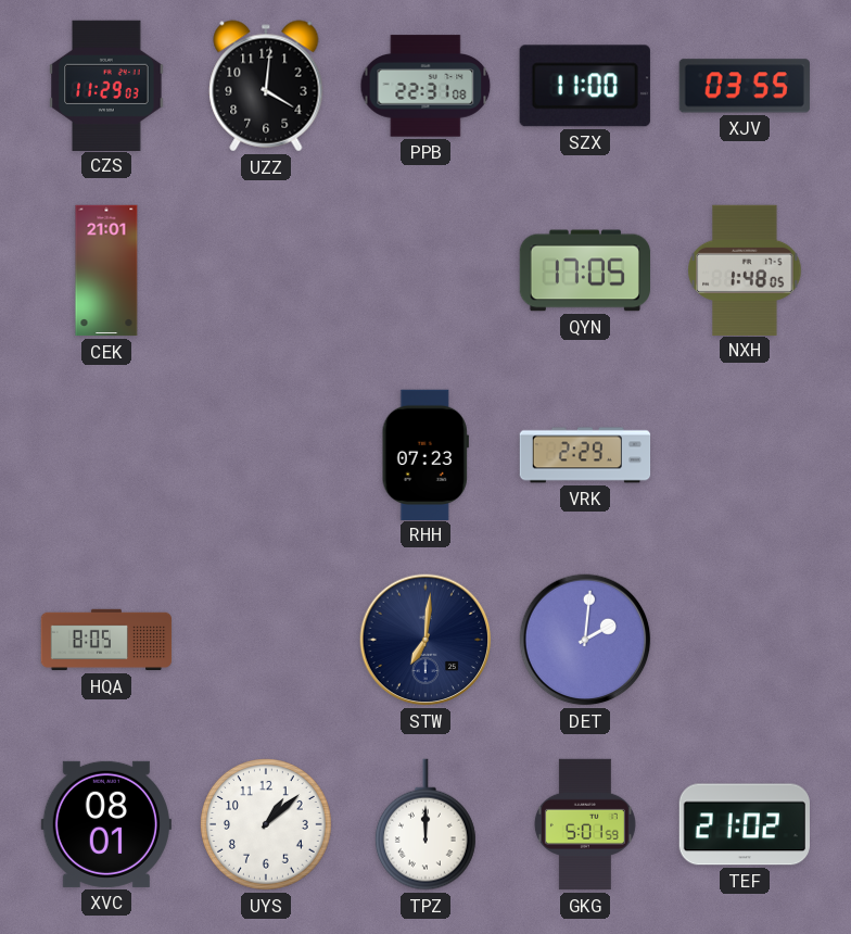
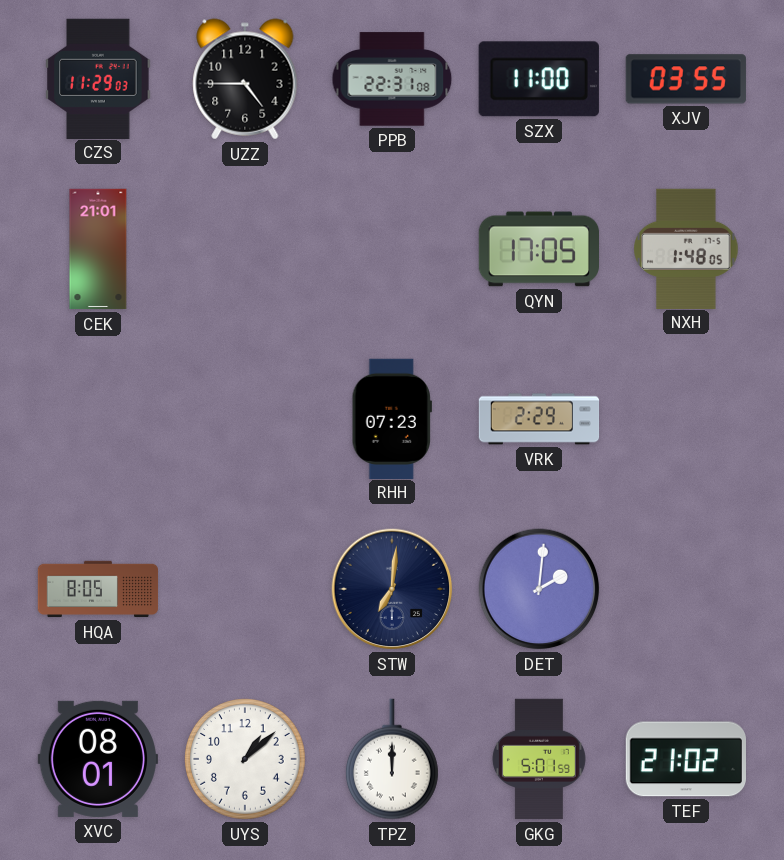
UZZ: 4:01 -> 4:45
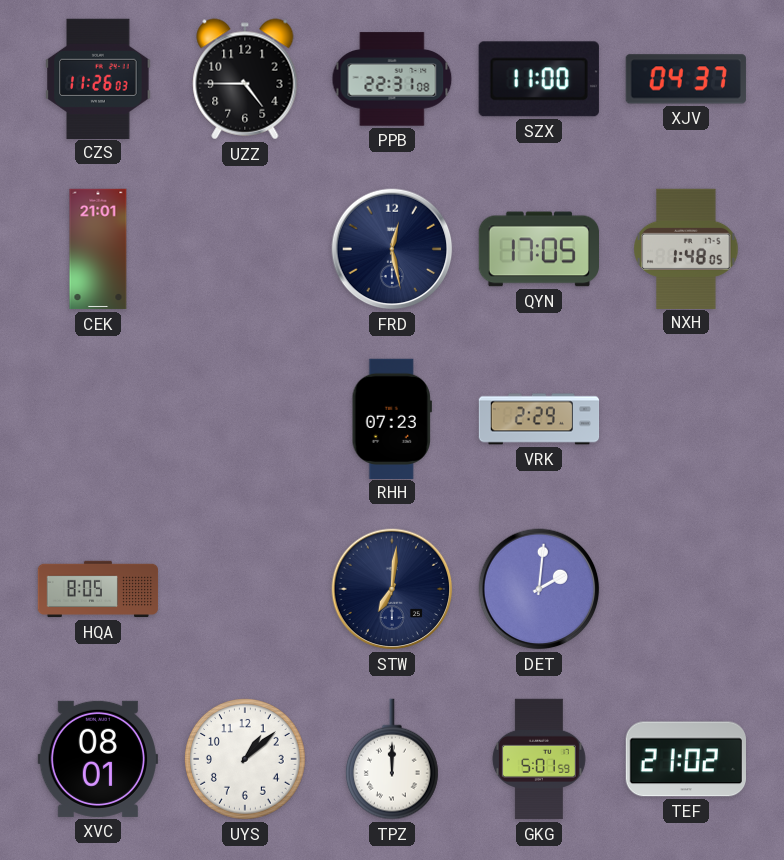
CZS: 11:29 -> 11:26
XJV: 03:55 -> 04:37
FRD: none -> 12:28
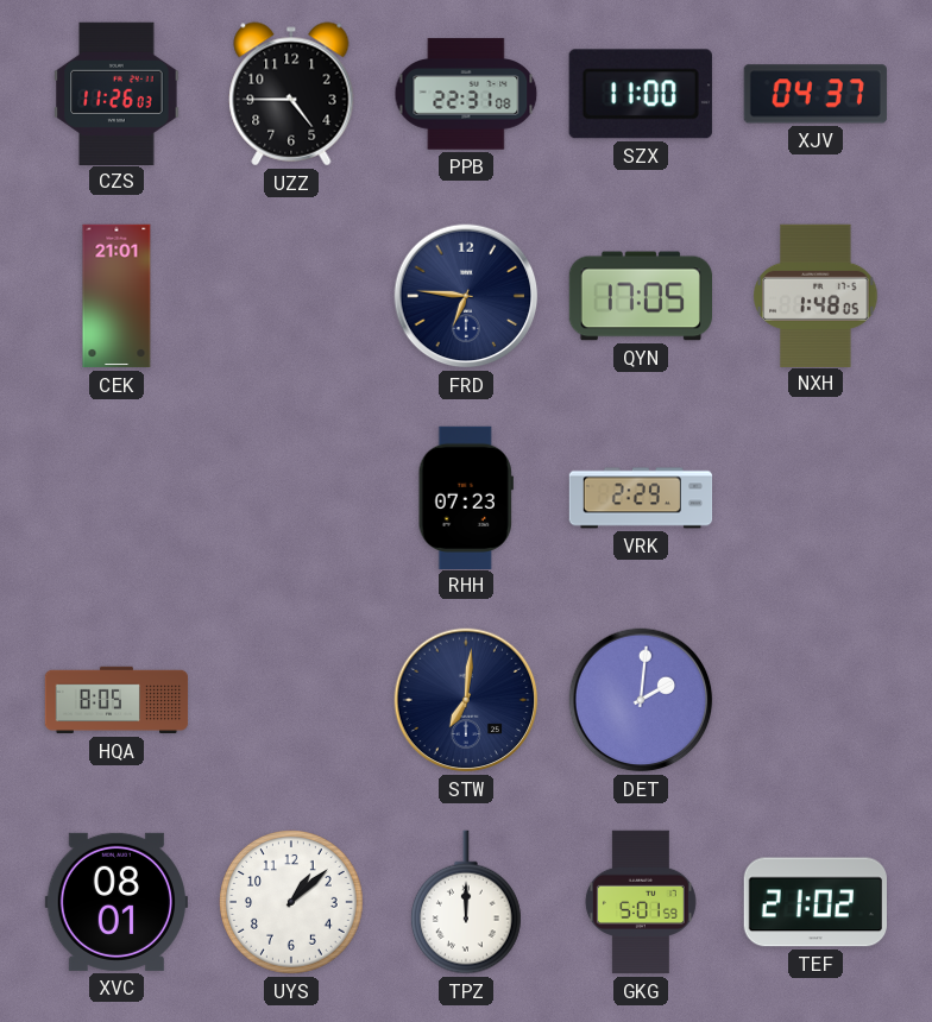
FRD: 12:28 -> 6:46
